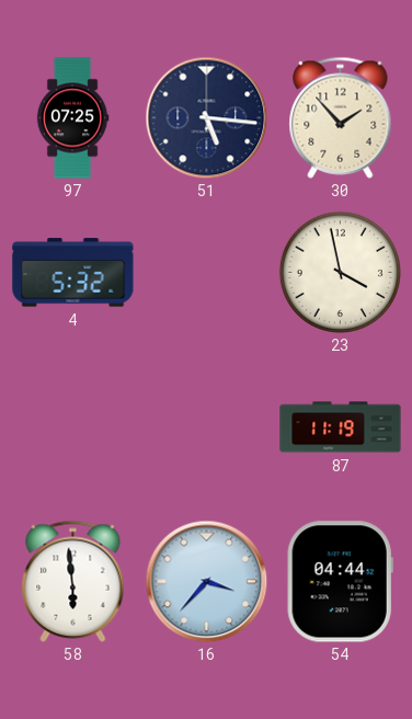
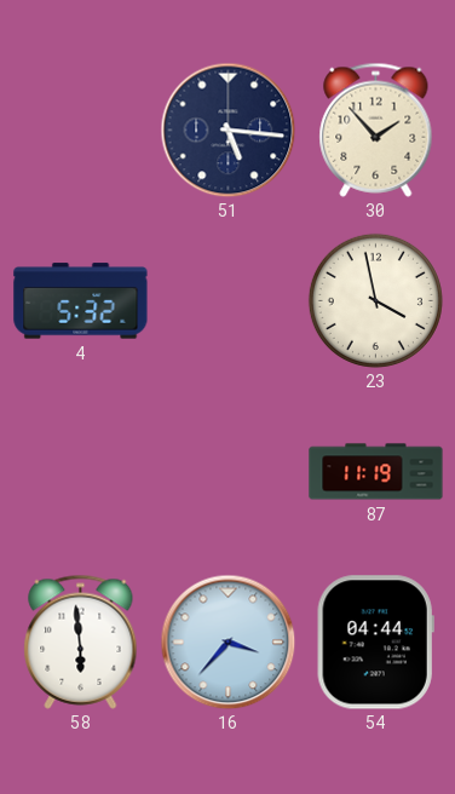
97: 07:25 -> none
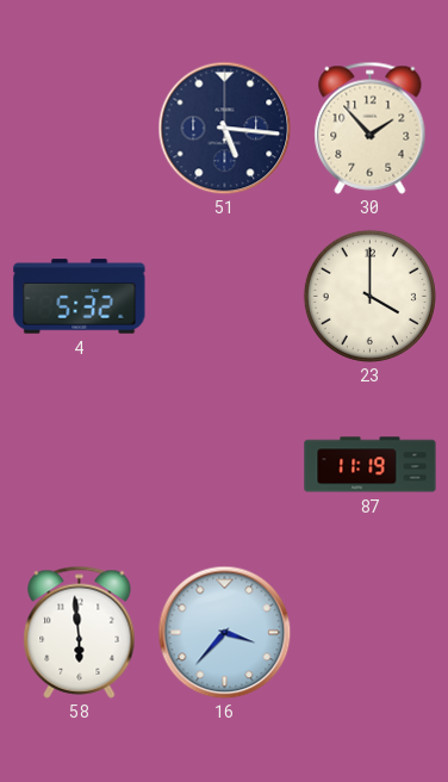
23: 3:58 -> 4:00
54: 04:44 -> none
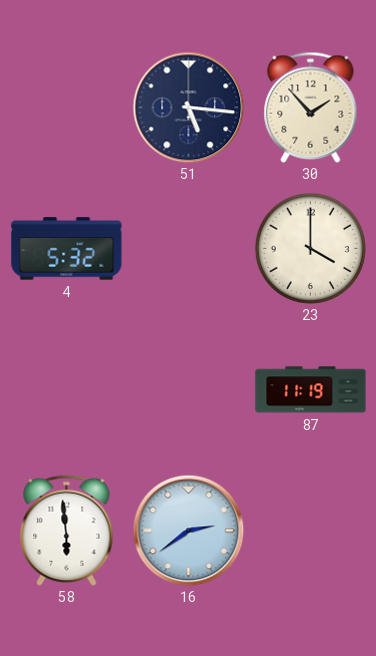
16: 3:37 -> 2:39
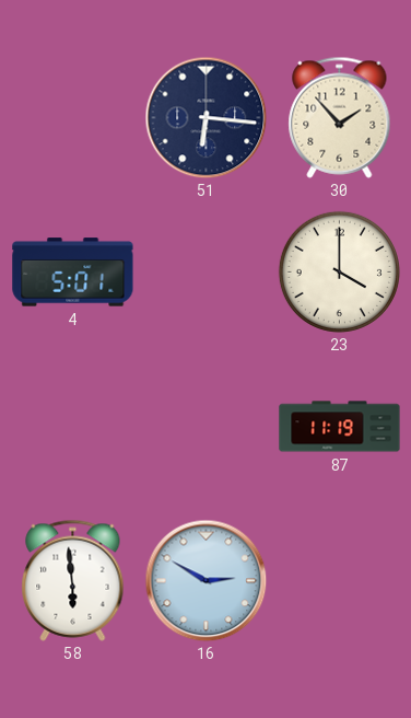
51: 5:16 -> 6:16
4: 5:32 -> 5:01
16: 2:39 -> 2:50
